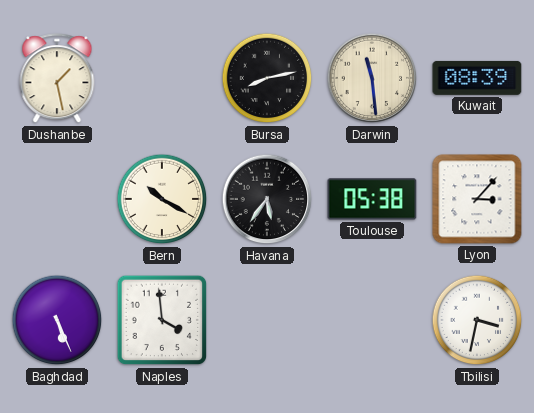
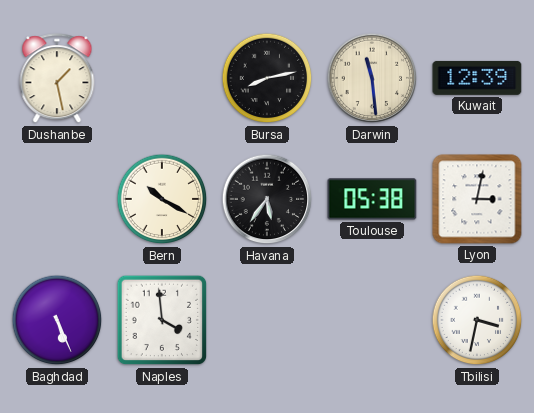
Kuwait: 08:39 -> 12:39
Lyon: 3:07 -> 3:02
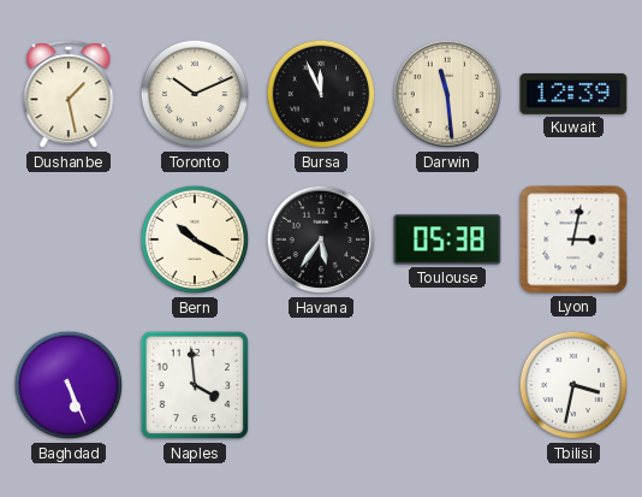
Toronto: none -> 10:11
Bursa: 8:13 -> 11:56
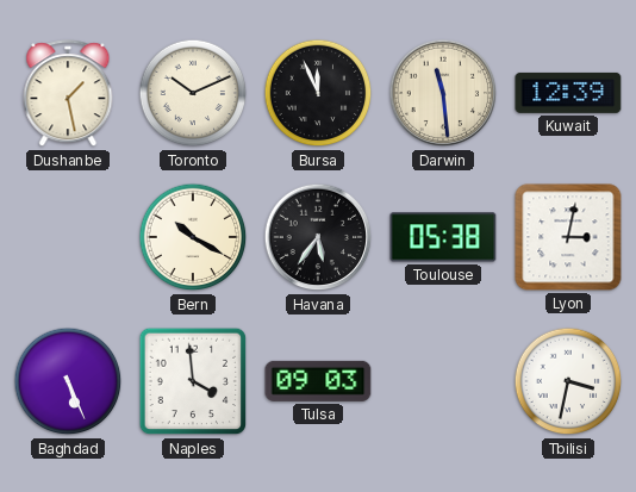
Tulsa: none -> 09:03
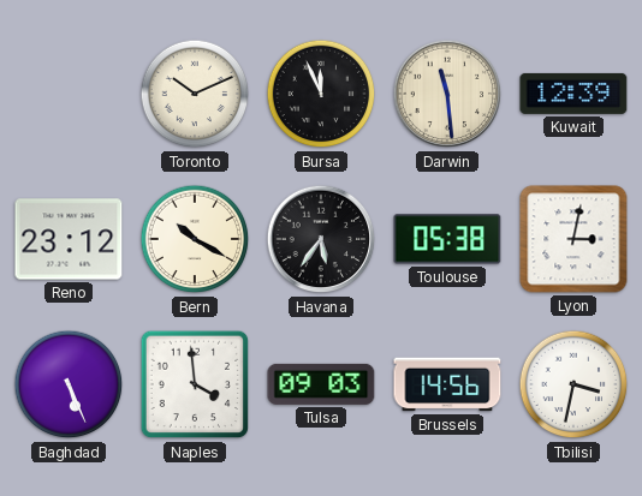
Dushanbe: 1:28 -> none
Reno: none -> 23:12
Brussels: none -> 14:56
